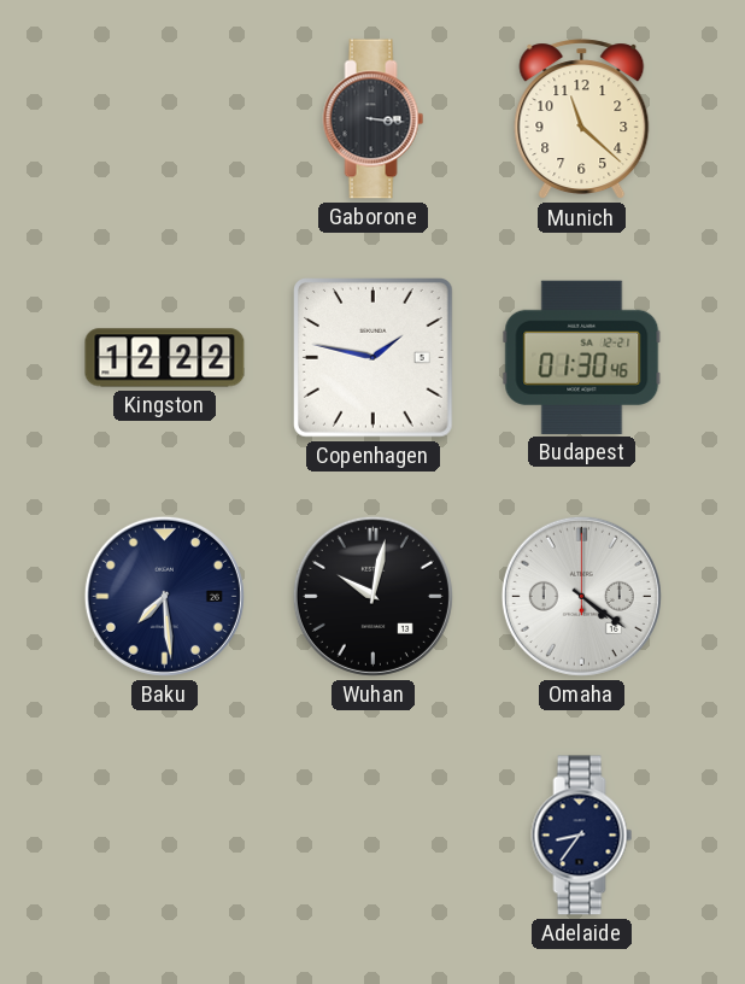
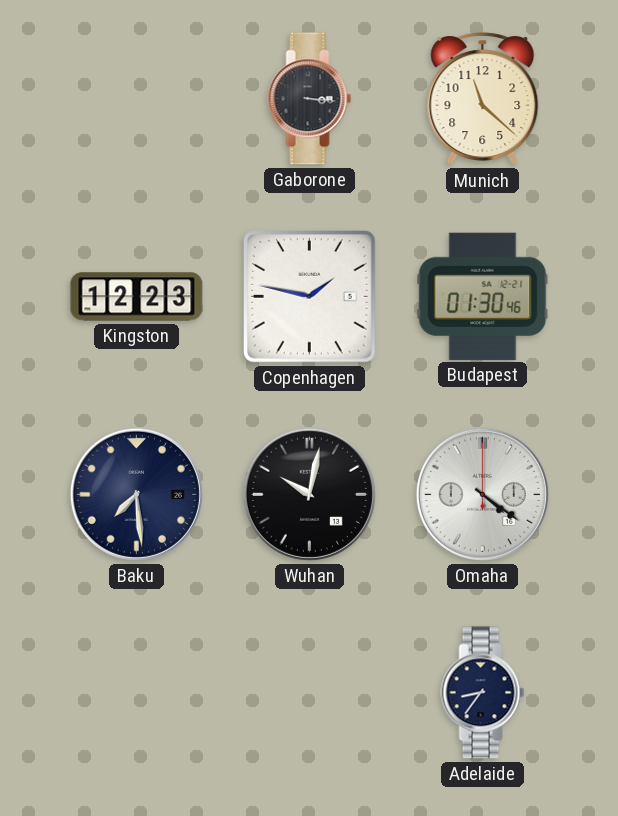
Kingston: 12:22 -> 12:23
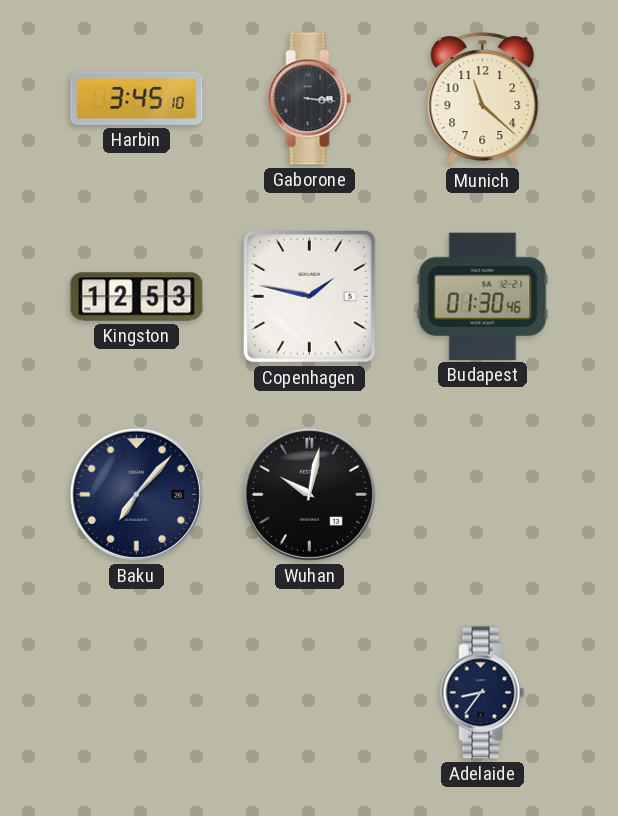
Harbin: none -> 3:45
Kingston: 12:23 -> 12:53
Baku: 7:29 -> 7:07
Omaha: 4:21 -> none
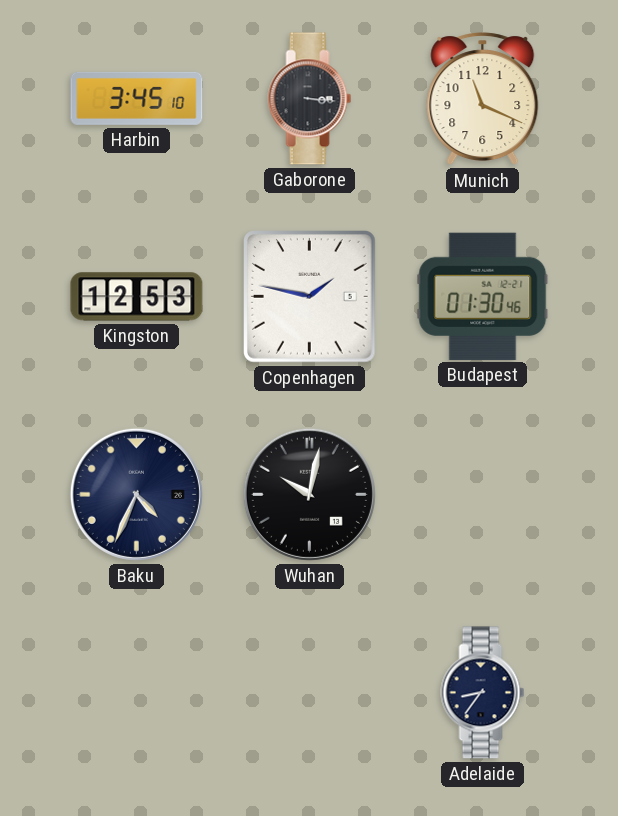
Munich: 11:22 -> 11:19
Baku: 7:07 -> 4:34
